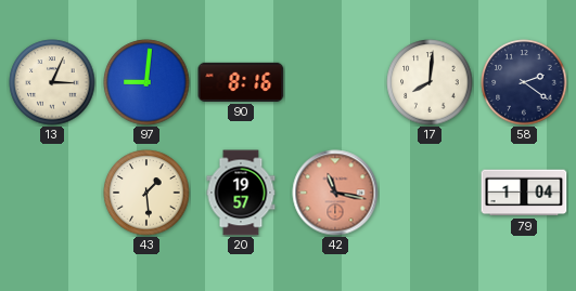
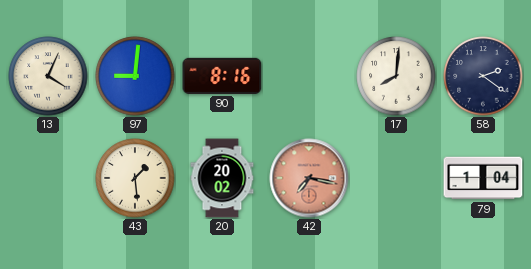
13: 3:04 -> 4:04
20: 19:57 -> 20:02
42: 11:17 -> 7:17
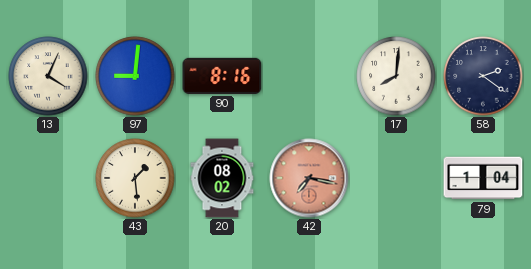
20: 20:02 -> 08:02
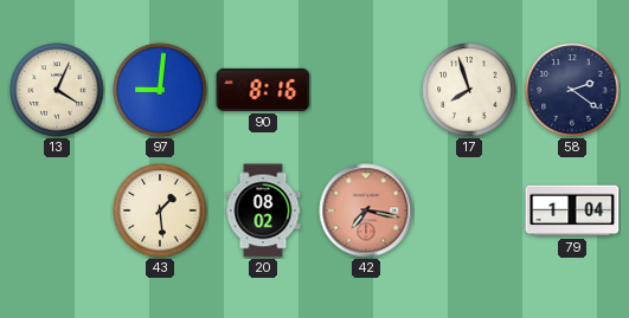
17: 8:01 -> 7:57
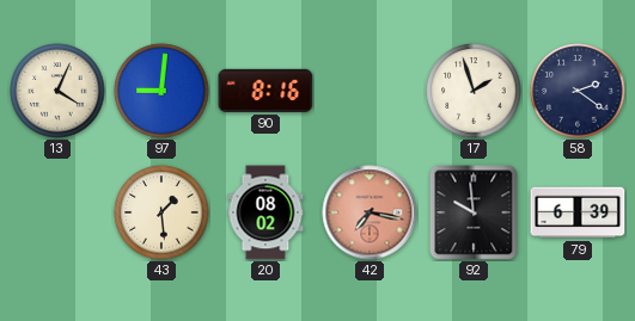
17: 7:57 -> 1:57
92: none -> 9:59
79: 1:04 -> 6:39
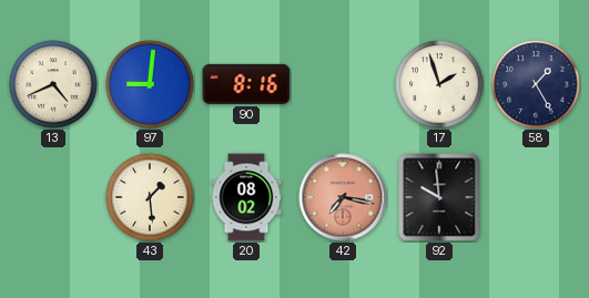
13: 4:04 -> 4:41
58: 2:21 -> 1:25
79: 6:39 -> none
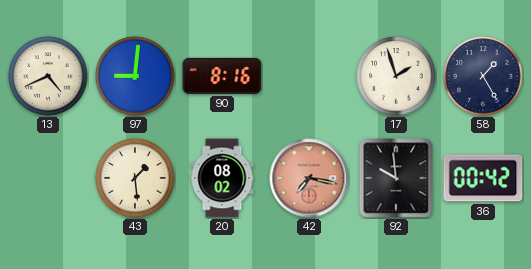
36: none -> 00:42
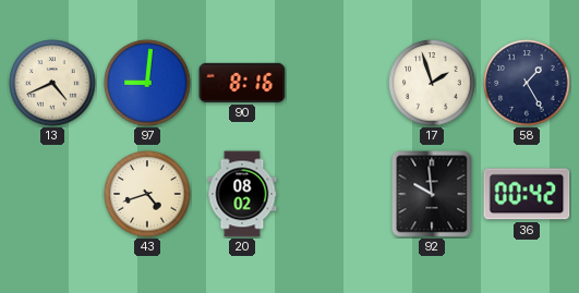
43: 1:29 -> 4:42
42: 7:17 -> none
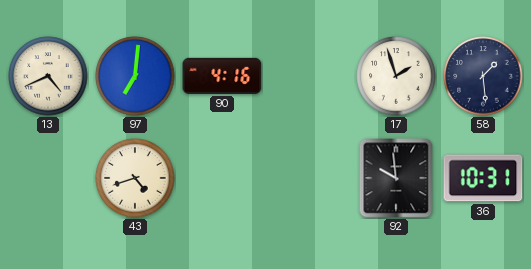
97: 9:01 -> 7:01
90: 8:16 -> 4:16
58: 1:25 -> 1:29
20: 08:02 -> none
36: 00:42 -> 10:31
